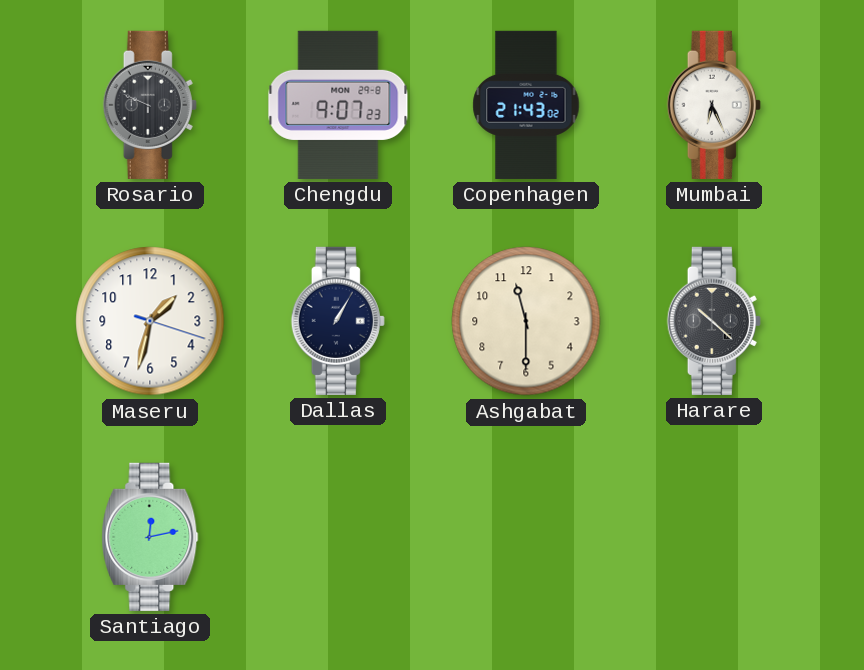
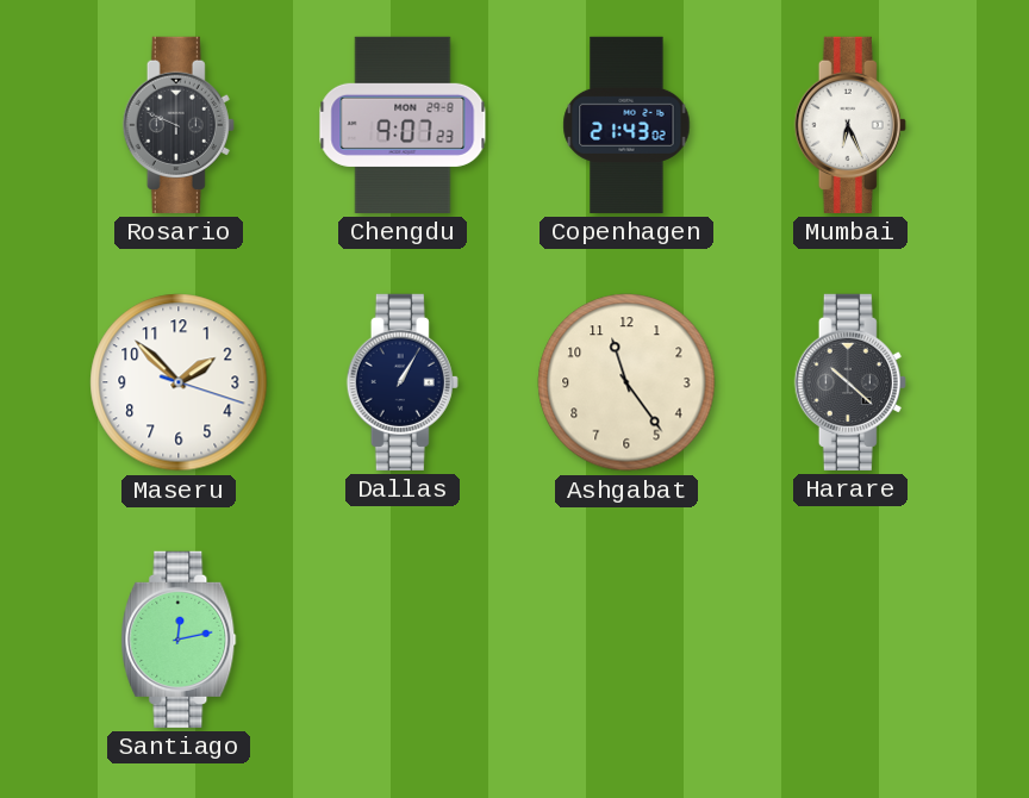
Maseru: 1:32 -> 1:52
Ashgabat: 11:30 -> 11:24
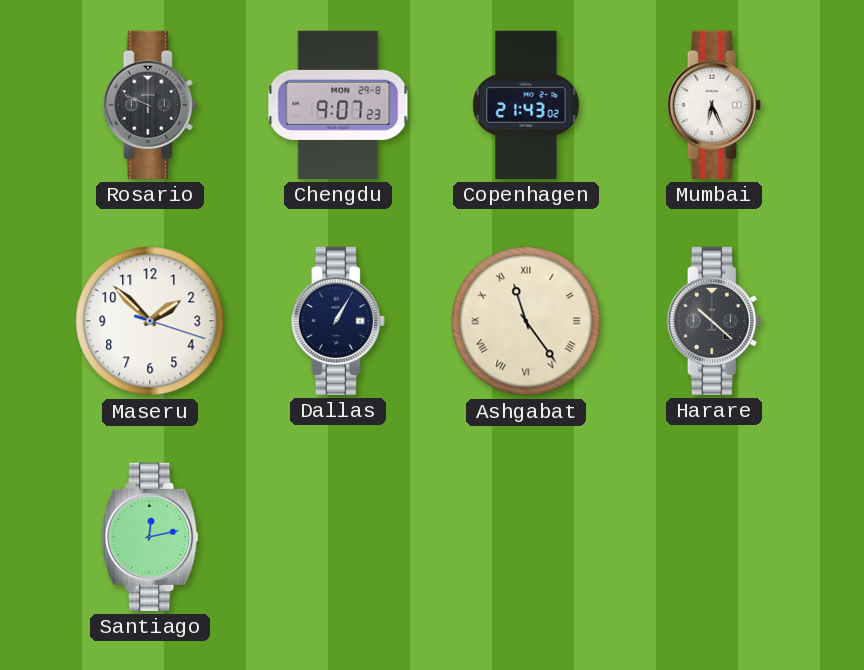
Ashgabat numerals: Arabic -> Roman
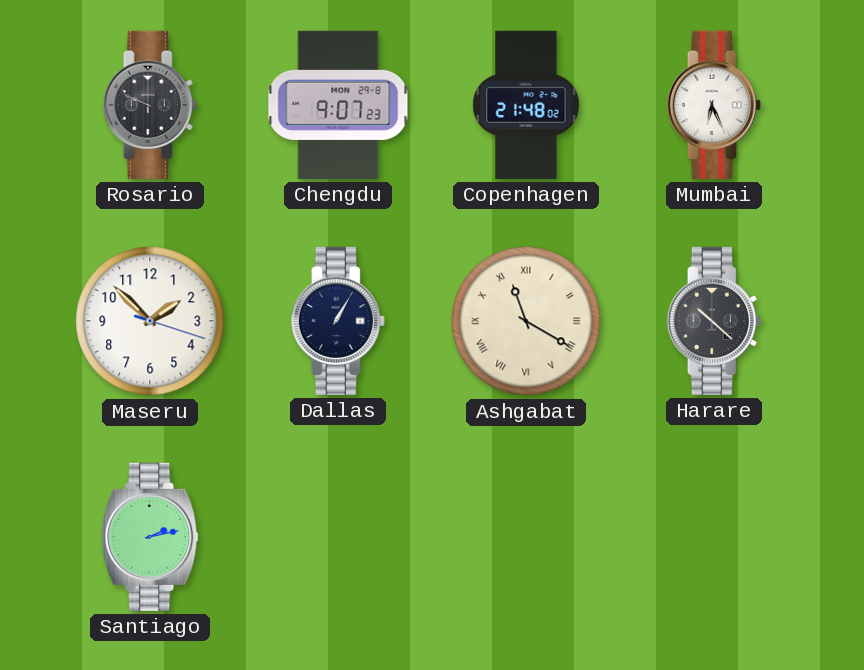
Copenhagen: 21:43 -> 21:48
Ashgabat: 11:24 -> 11:20
Santiago: 12:13 -> 2:13
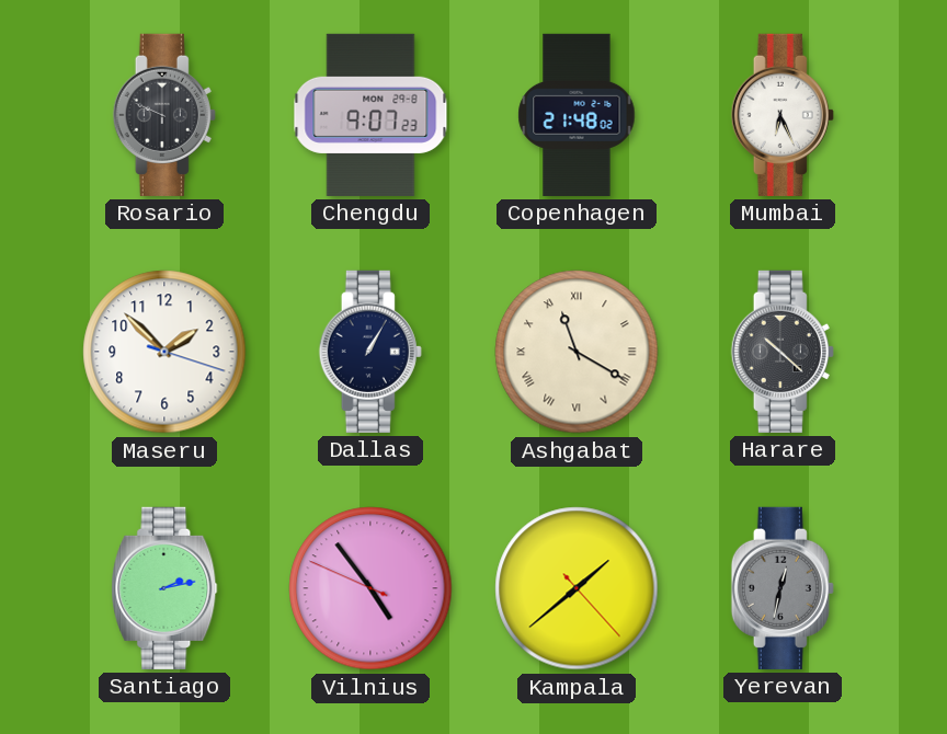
Vilnius: none -> 4:53
Kampala: none -> 1:38
Yerevan: none -> 12:32
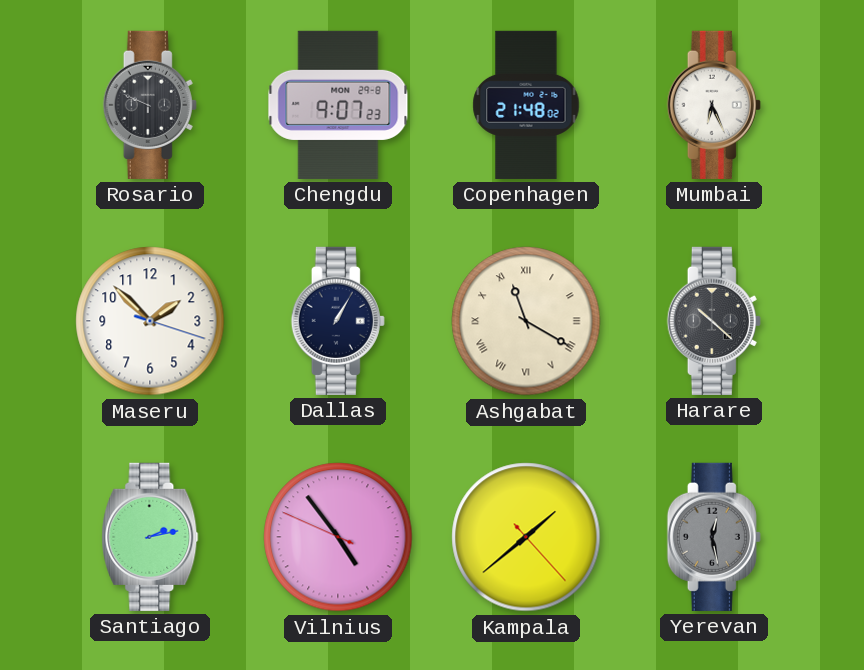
Yerevan: 12:32 -> 12:28
